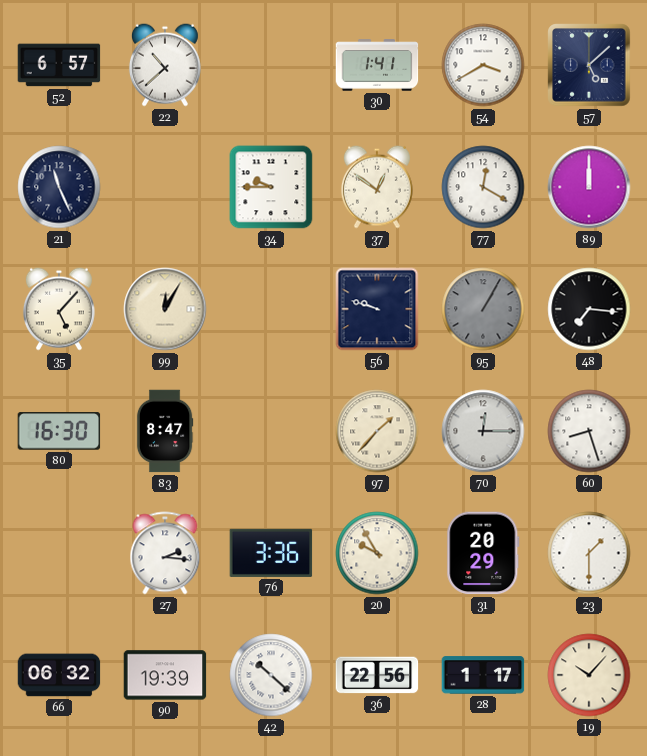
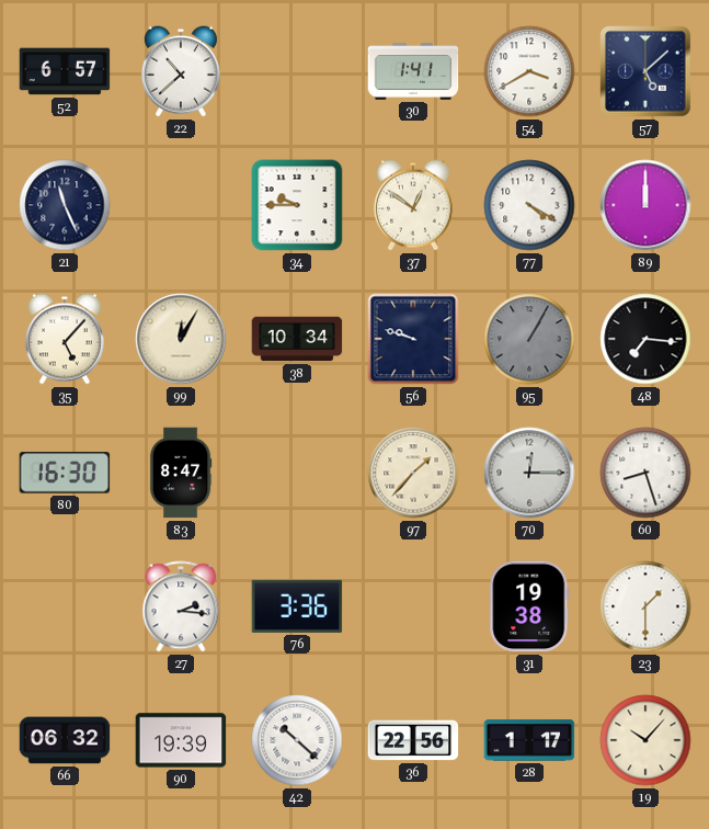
77: 12:20 -> 4:20
38: none -> 10:34
20: 9:55 -> none
31: 20:29 -> 19:38
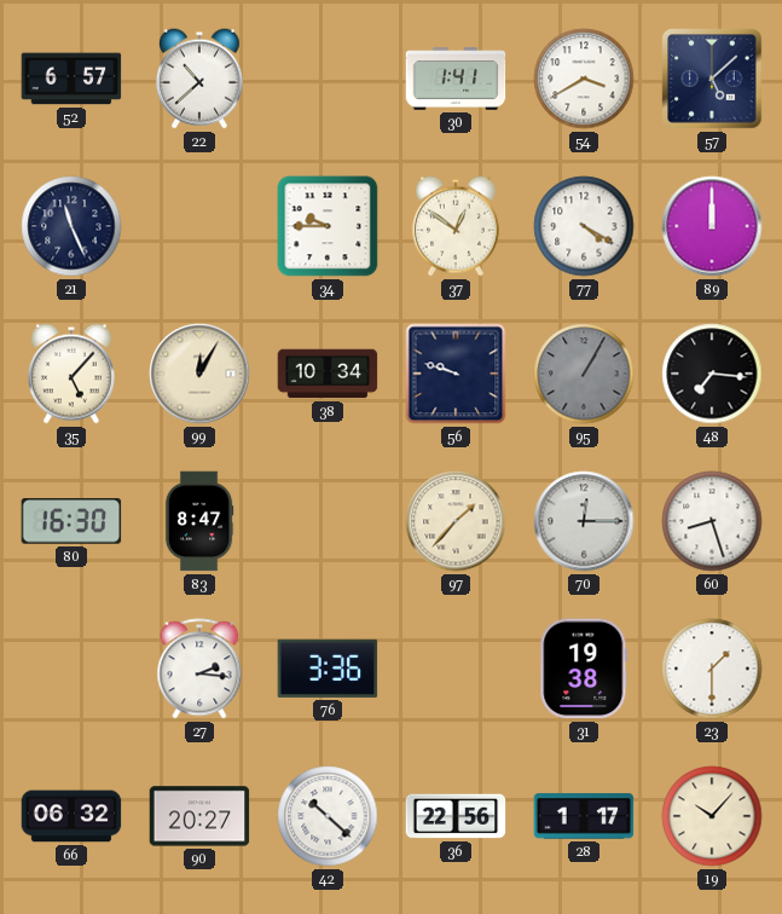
90: 19:39 -> 20:27
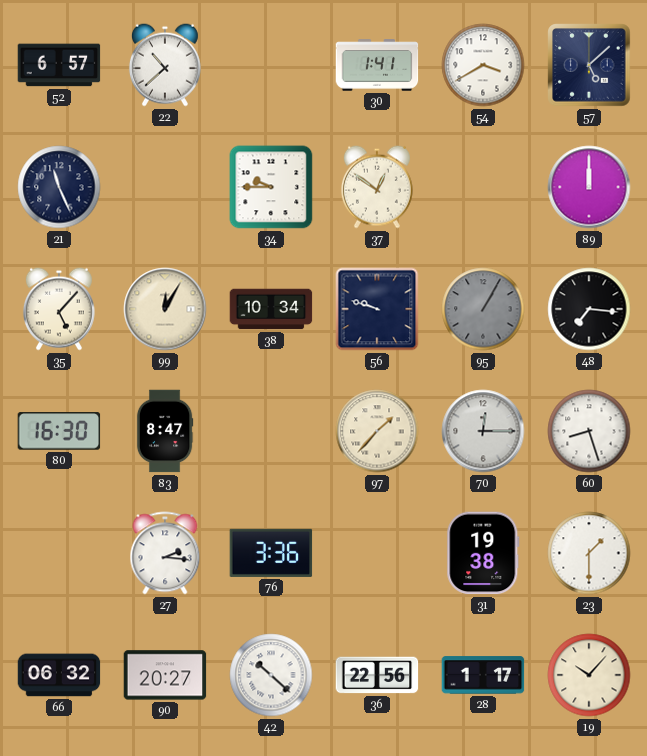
77: 4:20 -> none
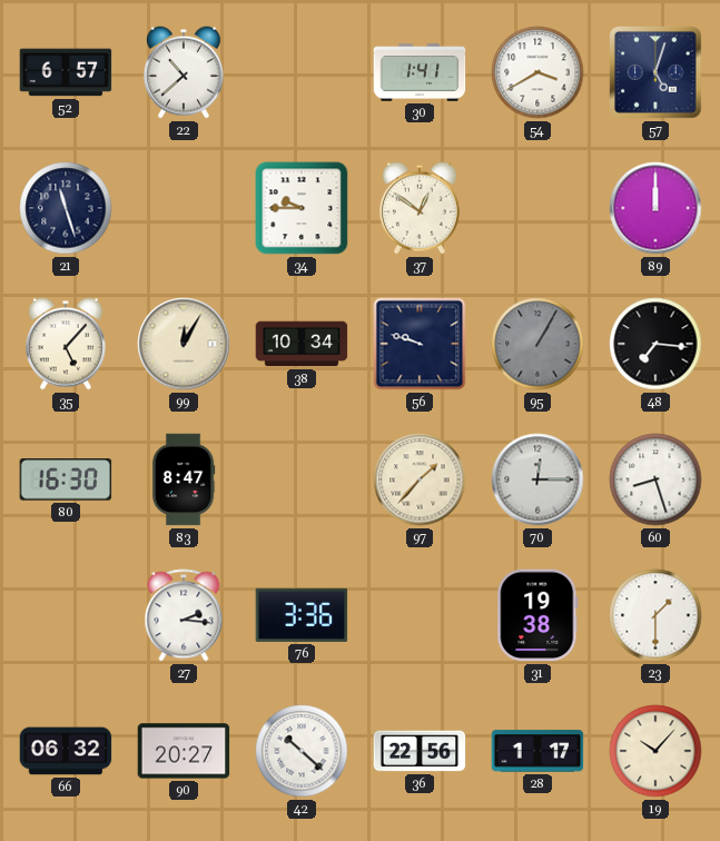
57: 5:08 -> 5:03
21: 11:26 -> 11:27
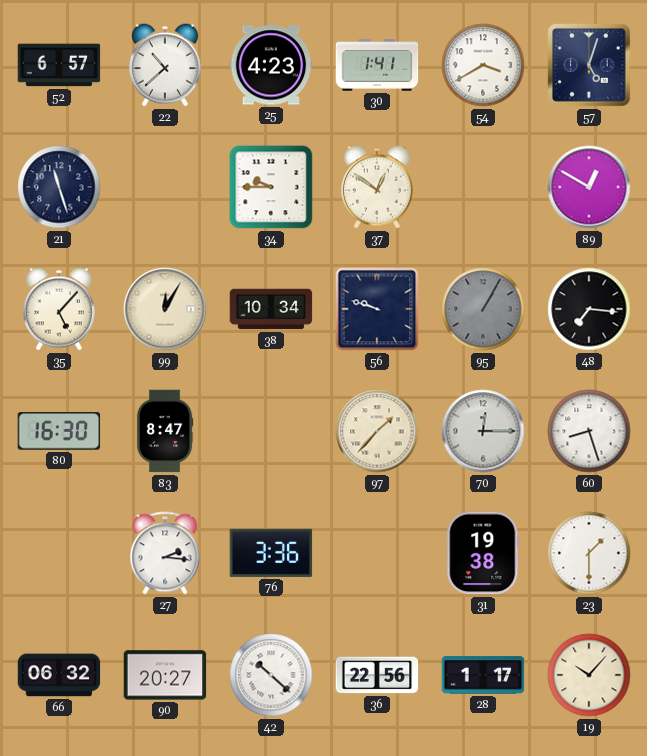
25: none -> 4:23
89: 12:00 -> 12:50
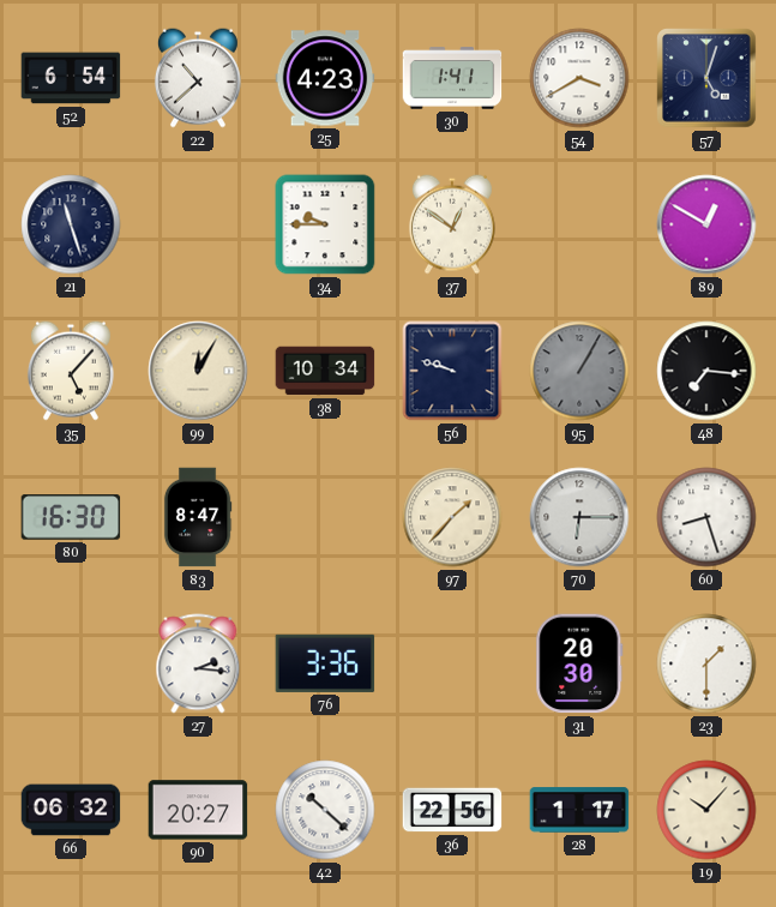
52: 6:57 -> 6:54
70: 12:15 -> 6:15
31: 19:38 -> 20:30
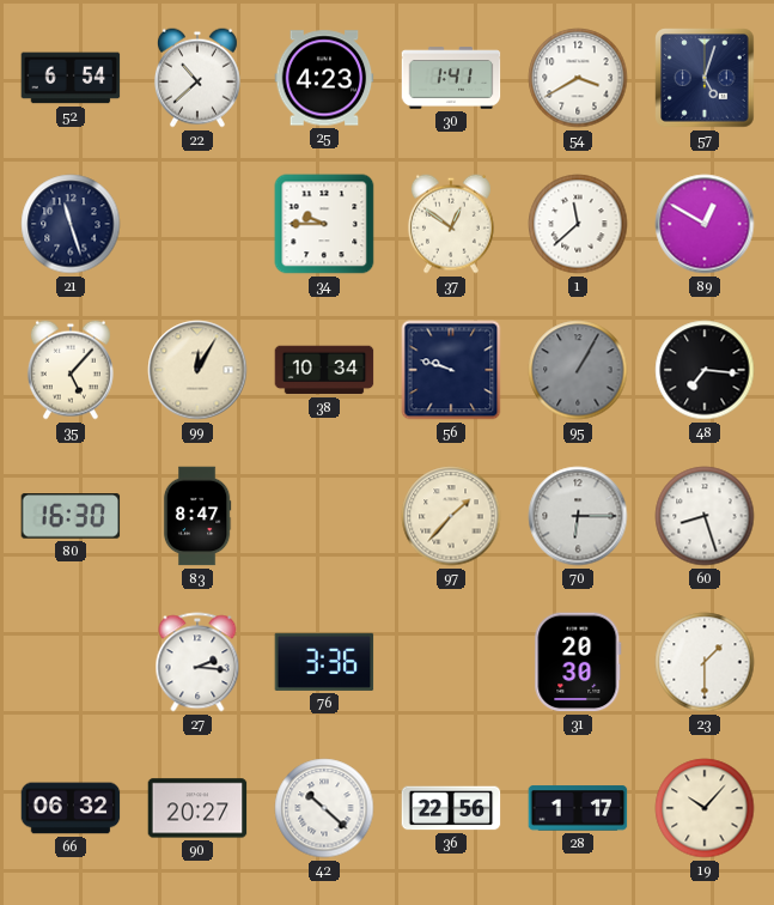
1: none -> 11:38
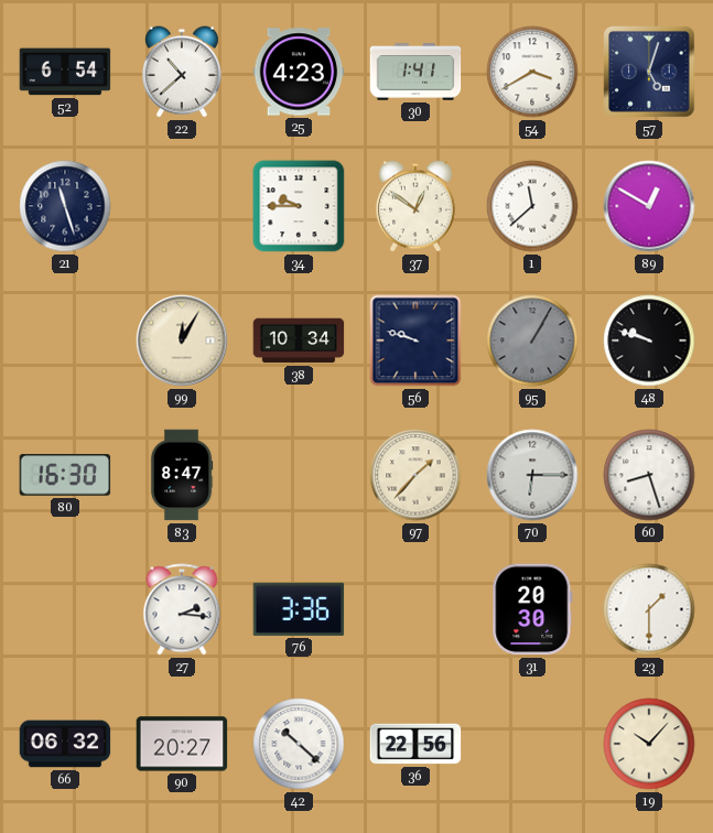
35: 5:07 -> none
48: 7:16 -> 9:48
28: 1:17 -> none
